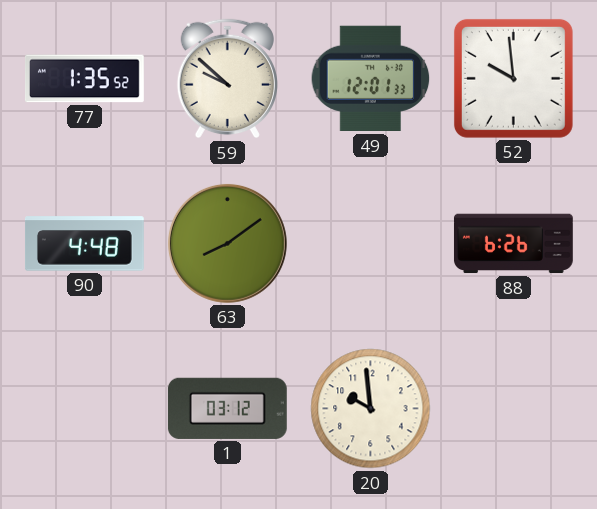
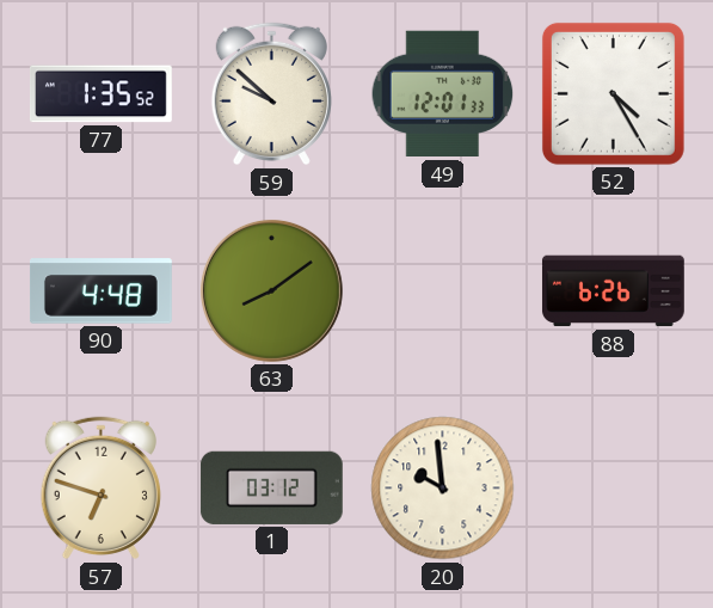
52: 9:59 -> 4:25
57: none -> 6:48
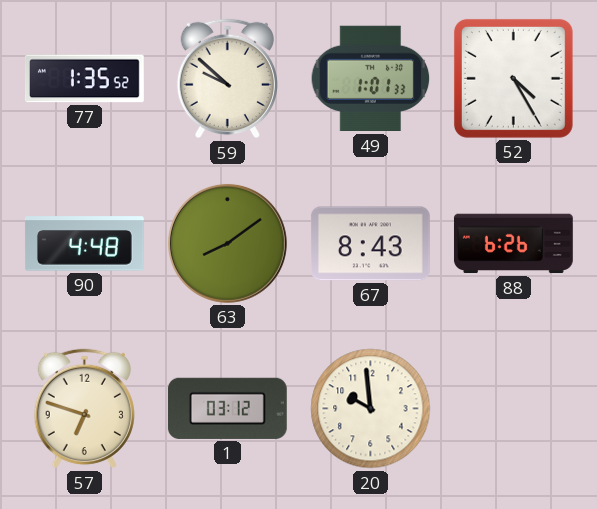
49: 12:01 -> 1:01
67: none -> 8:43
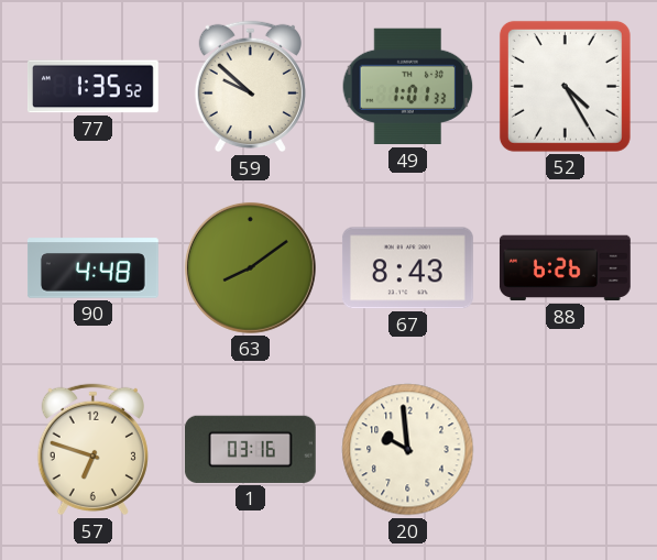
1: 03:12 -> 03:16
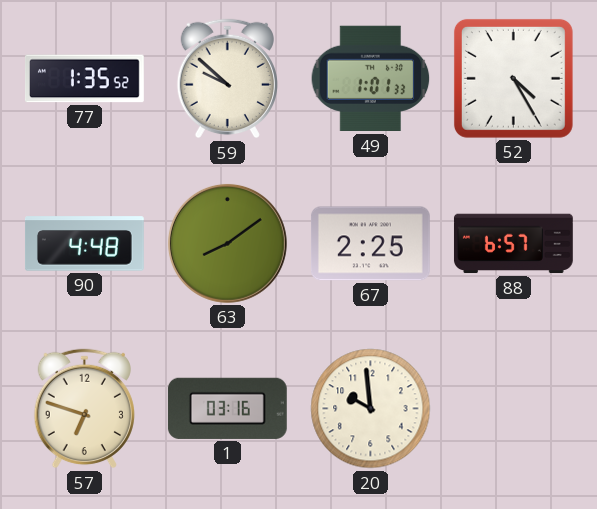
67: 8:43 -> 2:25
88: 6:26 -> 6:57
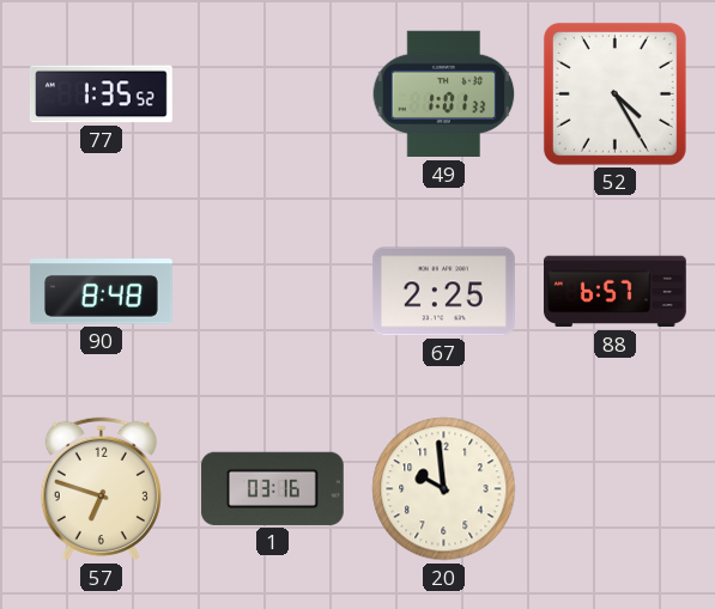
59: 9:52 -> none
90: 4:48 -> 8:48
63: 8:09 -> none
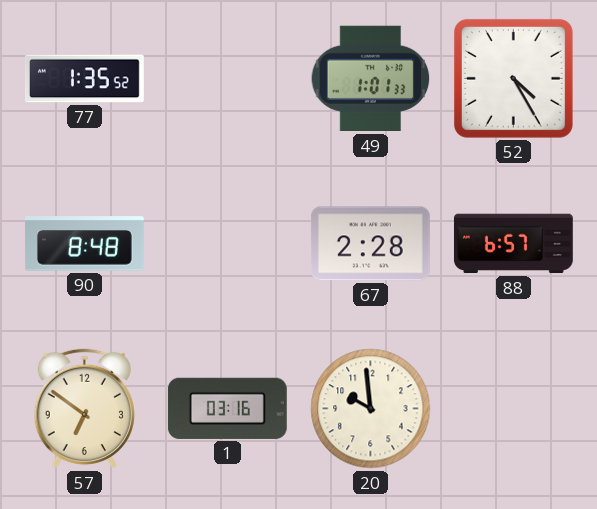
67: 2:25 -> 2:28
57: 6:48 -> 6:51
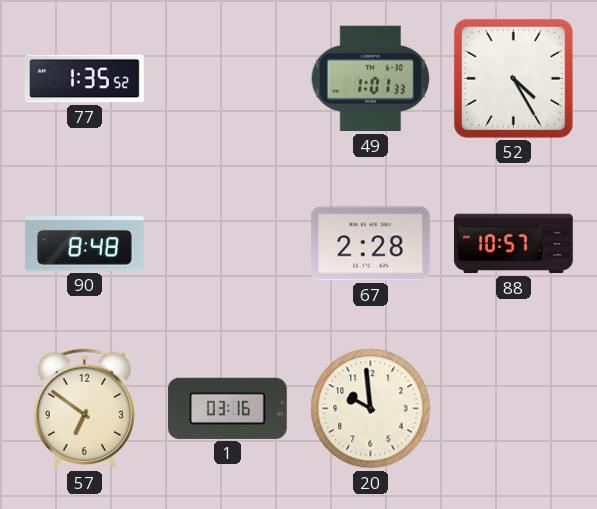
88: 6:57 -> 10:57
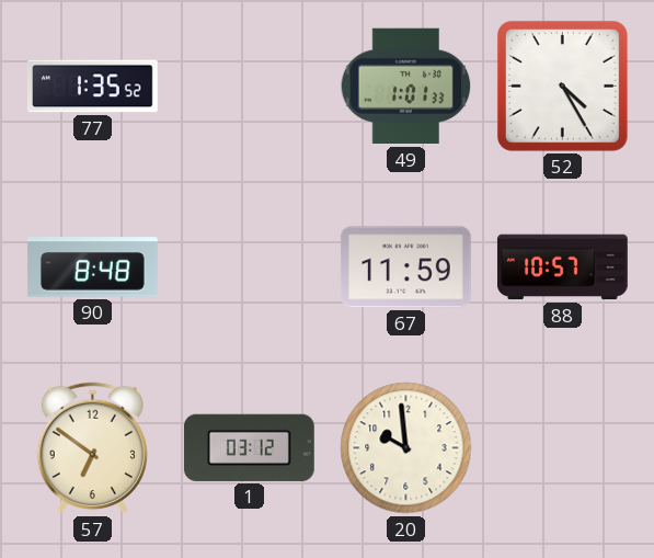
67: 2:28 -> 11:59
1: 03:16 -> 03:12
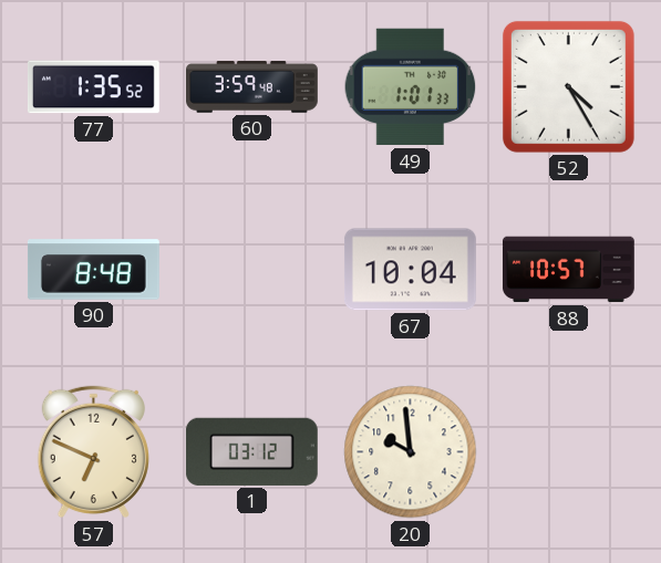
60: none -> 3:59
67: 11:59 -> 10:04
57: 6:51 -> 6:49
